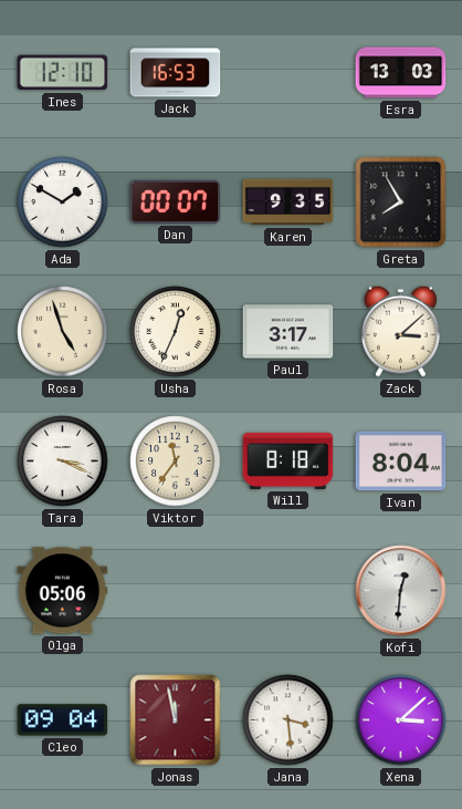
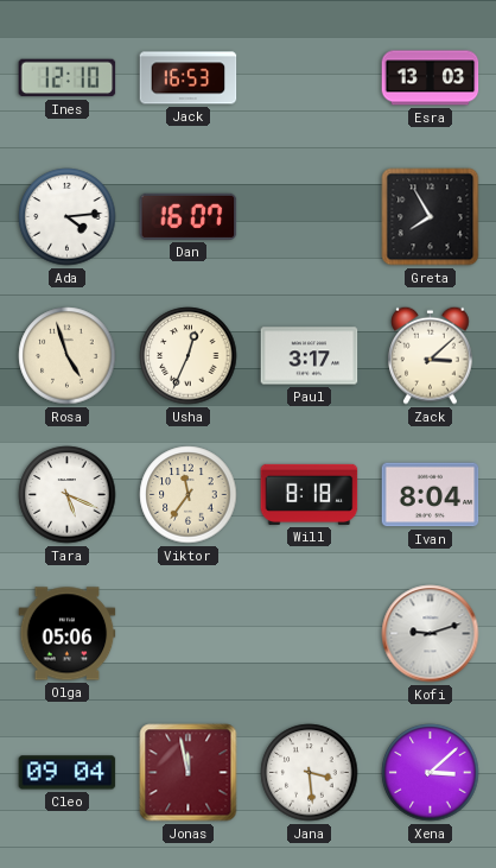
Ada: 1:50 -> 4:14
Dan: 00:07 -> 16:07
Karen: 9:35 -> none
Tara: 3:19 -> 5:19
Kofi: 12:31 -> 9:12
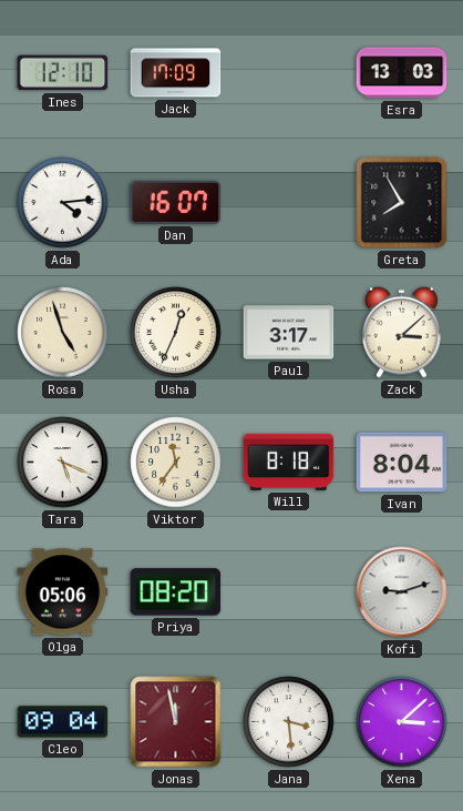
Jack: 16:53 -> 17:09
Priya: none -> 08:20
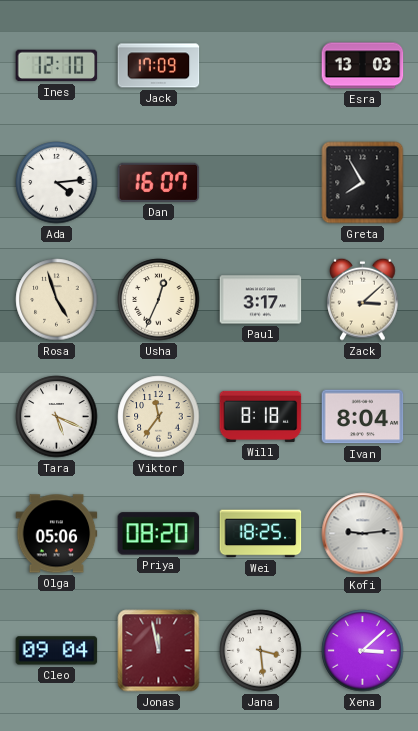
Wei: none -> 18:25
Kofi: 9:12 -> 9:14
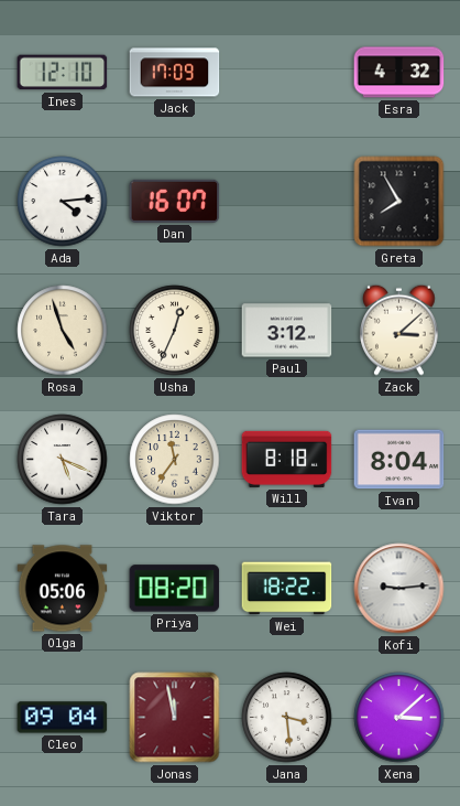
Esra: 13:03 -> 4:32
Paul: 3:17 -> 3:12
Wei: 18:25 -> 18:22
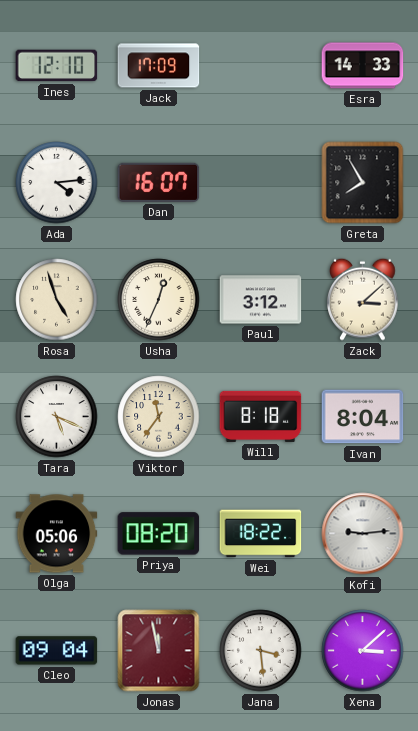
Esra: 4:32 -> 14:33
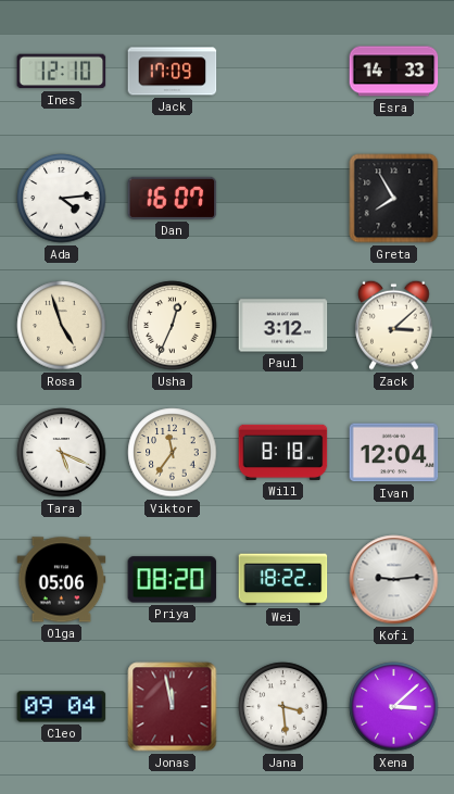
Ivan: 8:04 -> 12:04
